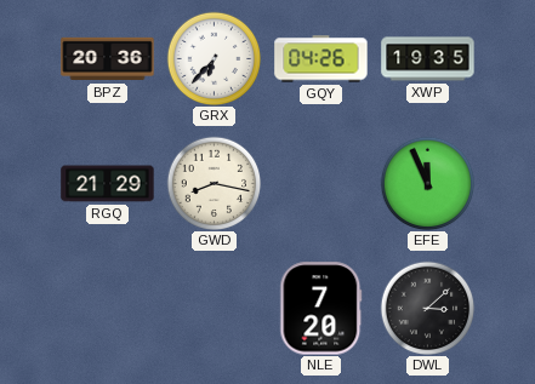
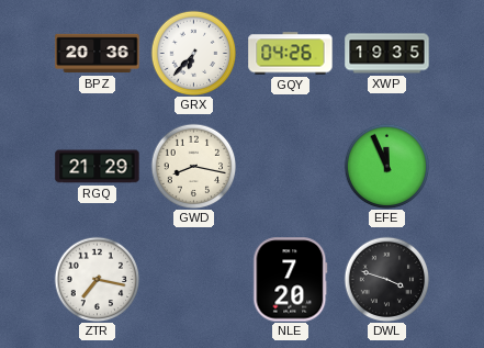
ZTR: none -> 7:17
DWL: 3:08 -> 3:48
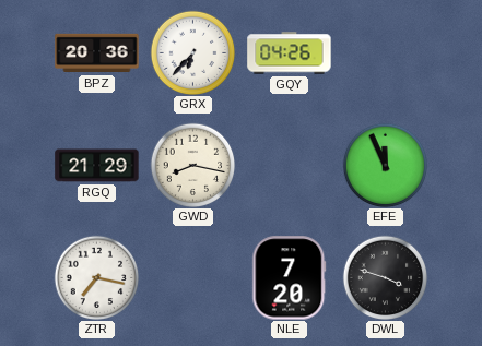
XWP: 19:35 -> none
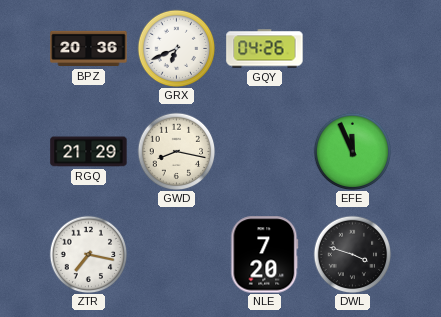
GRX: 6:37 -> 6:41
